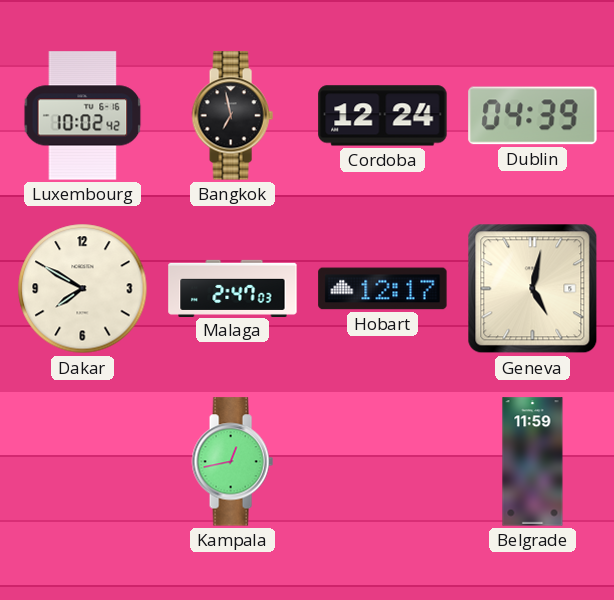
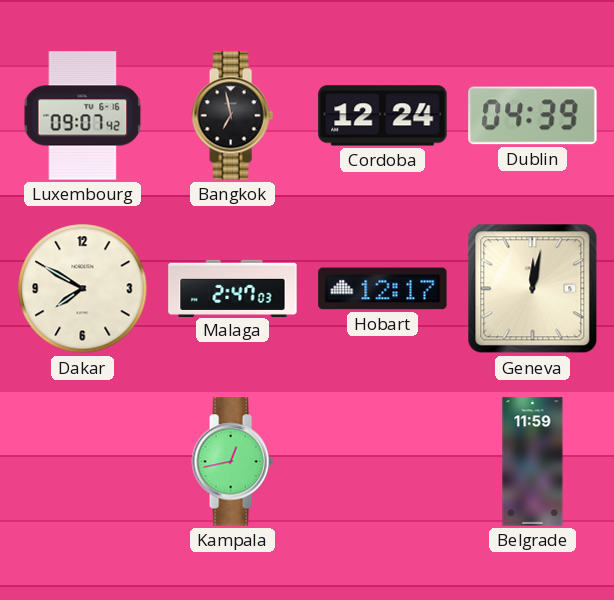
Luxembourg: 10:02 -> 09:07
Geneva: 5:02 -> 12:02
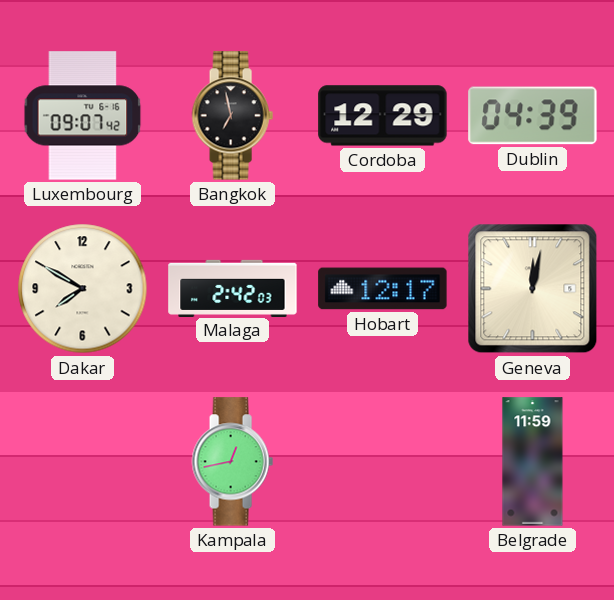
Cordoba: 12:24 -> 12:29
Malaga: 2:47 -> 2:42
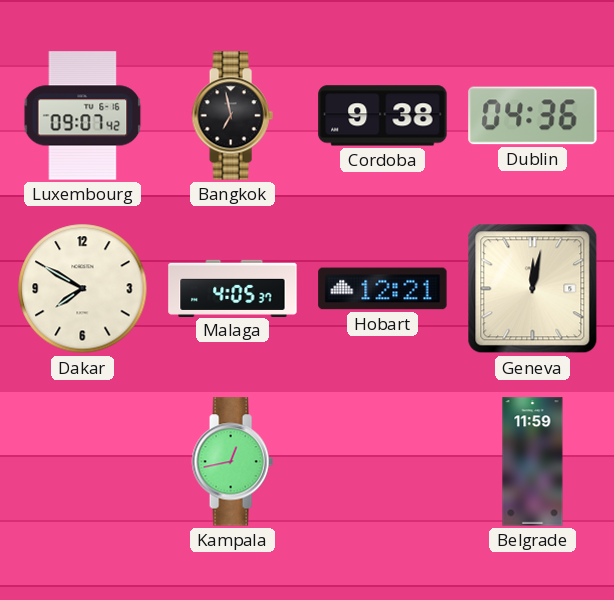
Cordoba: 12:29 -> 9:38
Dublin: 04:39 -> 04:36
Malaga: 2:42 -> 4:05
Hobart: 12:17 -> 12:21
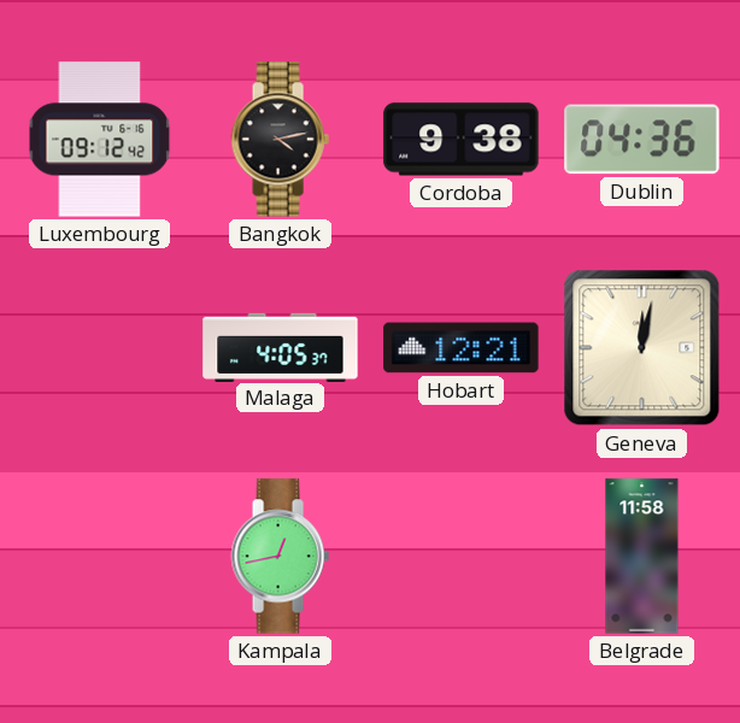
Luxembourg: 09:07 -> 09:12
Bangkok: 6:58 -> 4:13
Dakar: 7:50 -> none
Belgrade: 11:59 -> 11:58
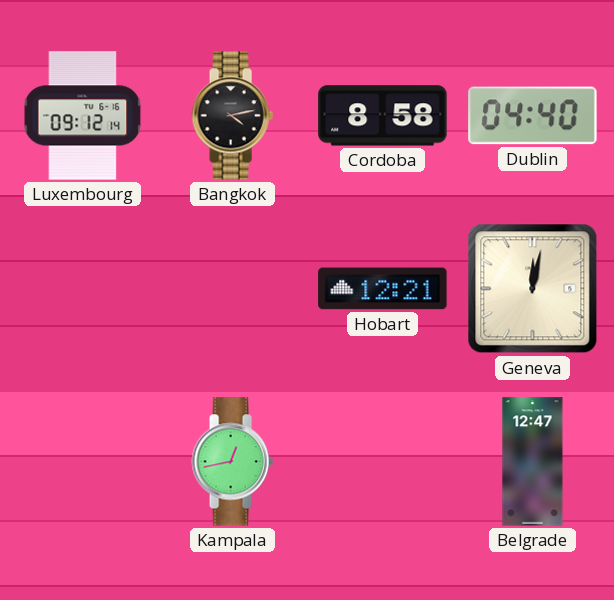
Luxembourg: 09:12:42 -> 09:12:14
Cordoba: 9:38 -> 8:58
Dublin: 04:36 -> 04:40
Malaga: 4:05 -> none
Belgrade: 11:58 -> 12:47
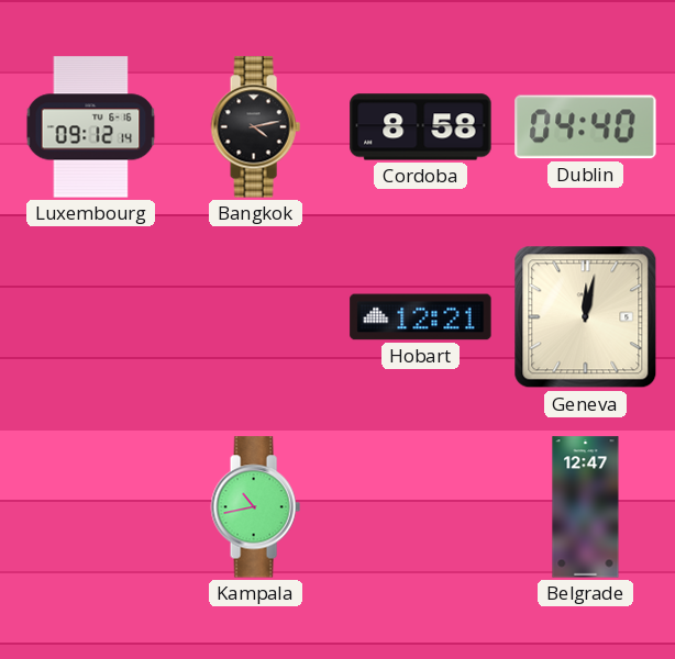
Kampala: 12:43 -> 10:43
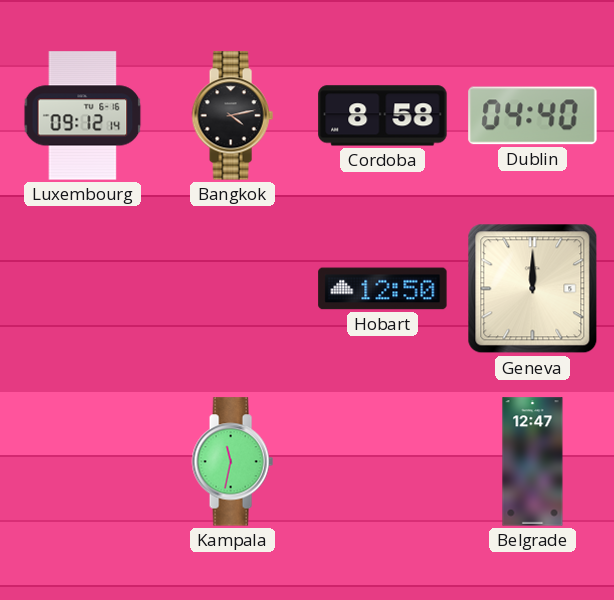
Hobart: 12:21 -> 12:50
Geneva: 12:02 -> 12:00
Kampala: 10:43 -> 11:32
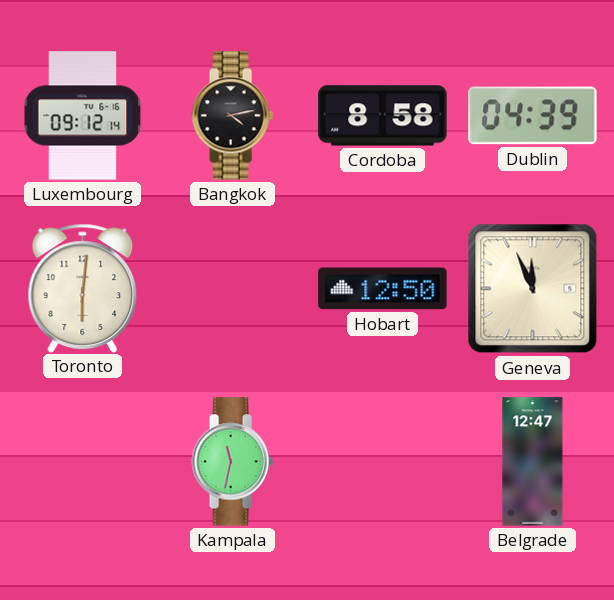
Dublin: 04:40 -> 04:39
Toronto: none -> 6:01
Geneva: 12:00 -> 11:56
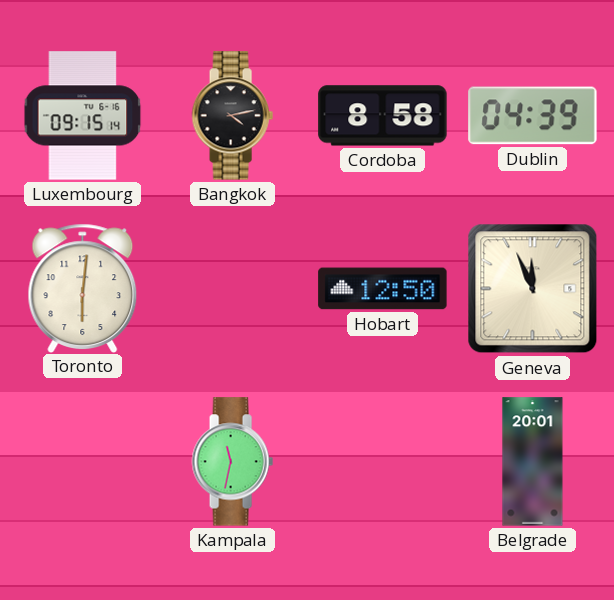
Luxembourg: 09:12 -> 09:15
Belgrade: 12:47 -> 20:01
